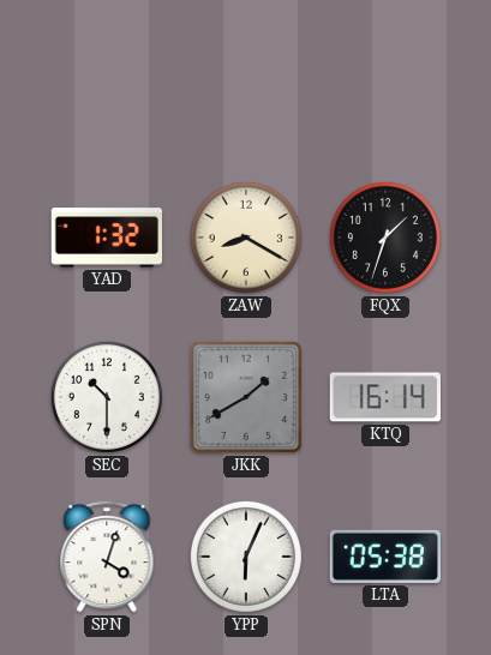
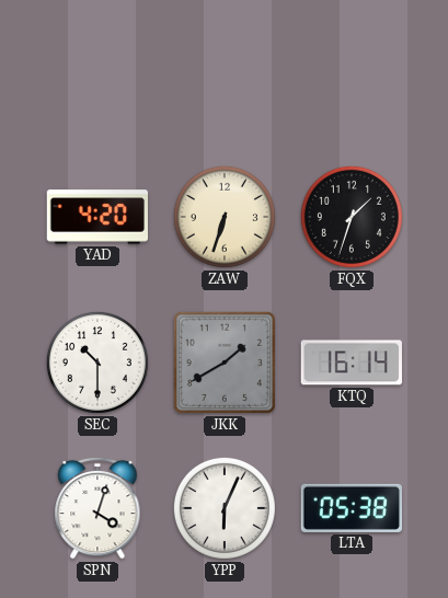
YAD: 1:32 -> 4:20
ZAW: 8:20 -> 6:33
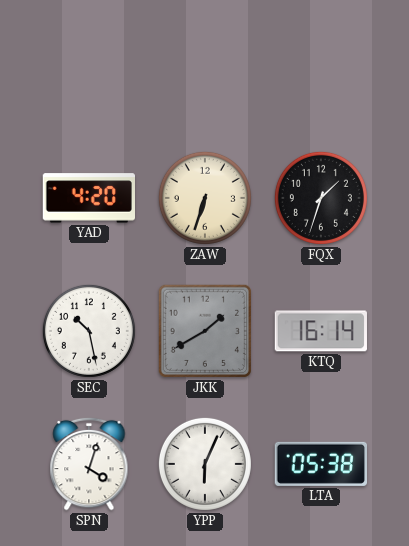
SEC: 10:30 -> 10:28
